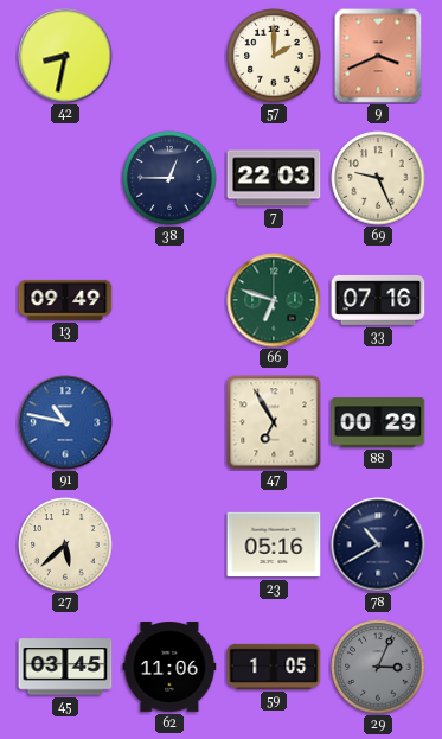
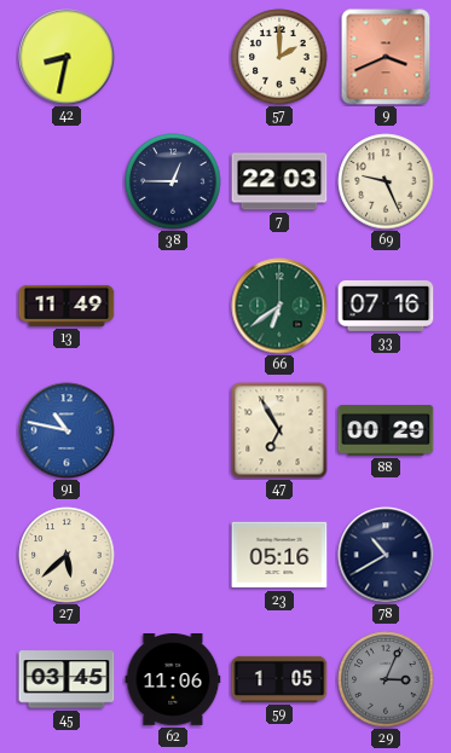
13: 09:49 -> 11:49
66: 6:48 -> 6:39
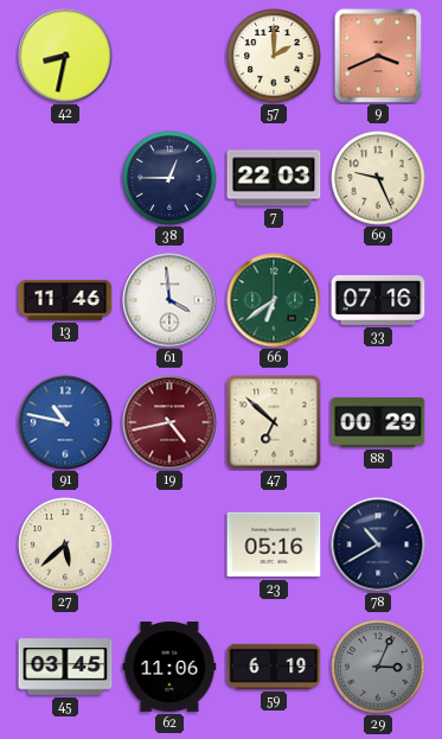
13: 11:49 -> 11:46
61: none -> 3:59
19: none -> 4:43
47: 6:55 -> 6:52
59: 1:05 -> 6:19
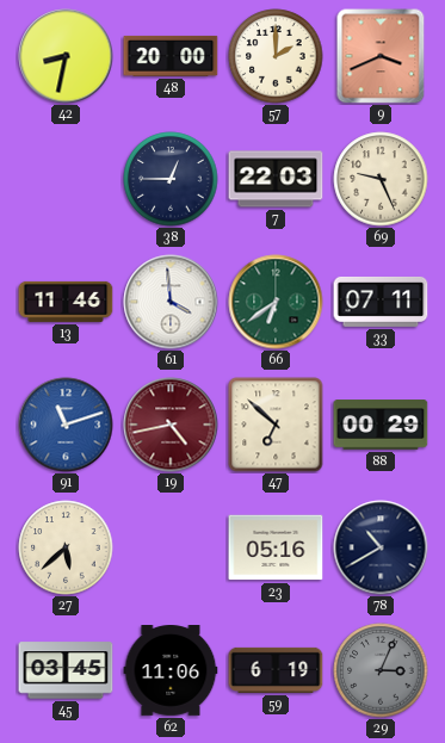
48: none -> 20:00
33: 07:16 -> 07:11
91: 10:47 -> 11:12
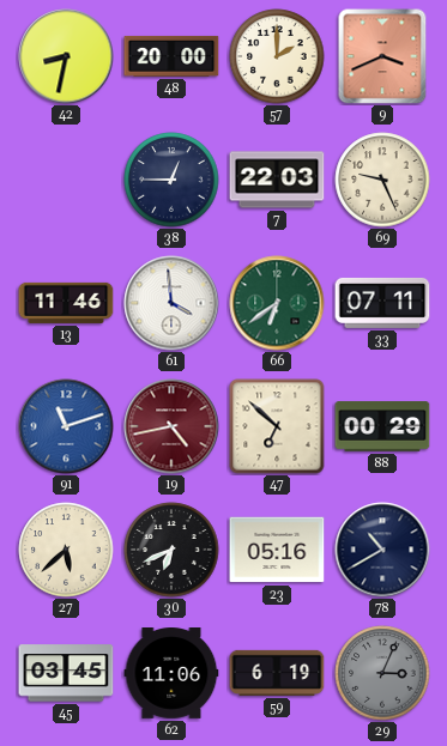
30: none -> 6:41
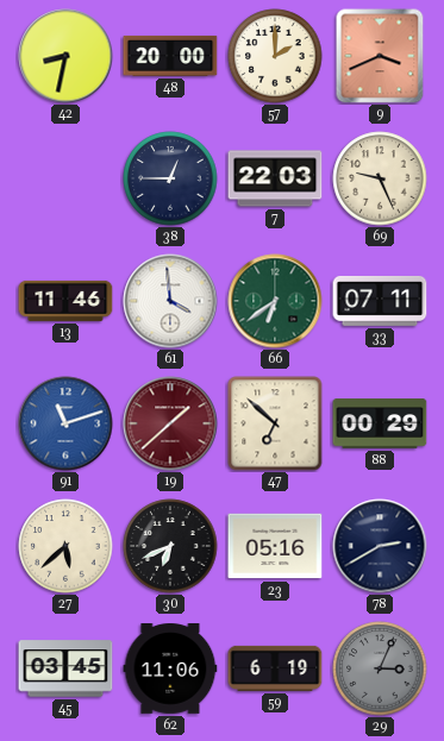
19: 4:43 -> 1:38
78: 10:40 -> 2:40
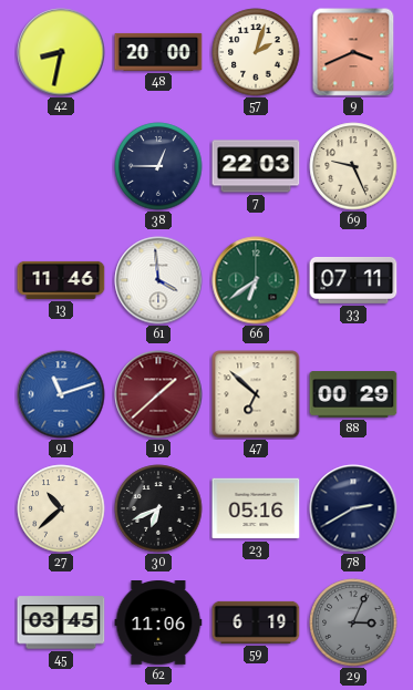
57: 2:00 -> 2:03
27: 5:38 -> 10:38
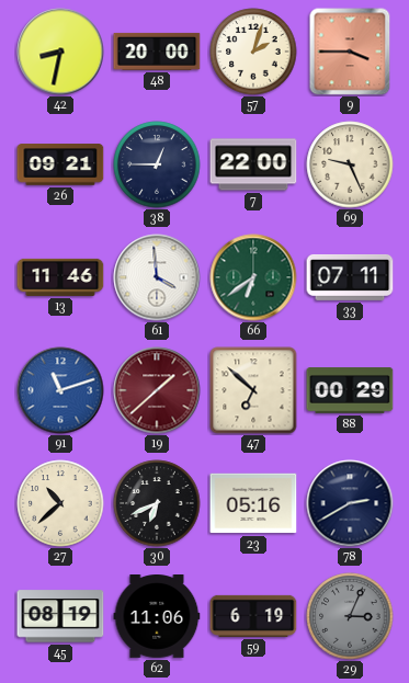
9: 3:41 -> 3:45
26: none -> 09:21
7: 22:03 -> 22:00
45: 03:45 -> 08:19
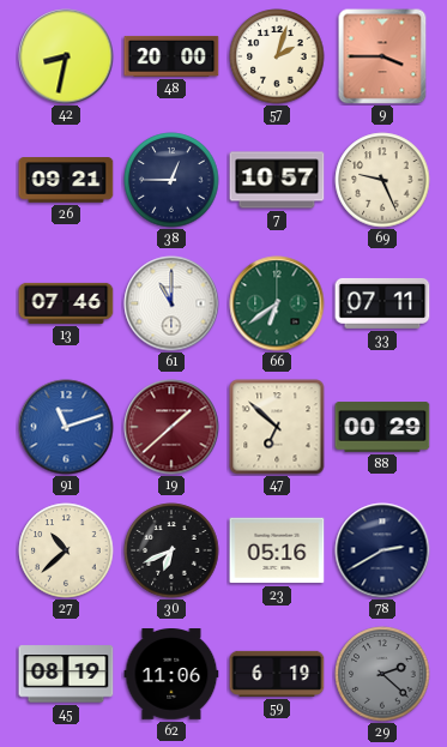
7: 22:00 -> 10:57
13: 11:46 -> 07:46
61: 3:59 -> 11:00
29: 3:04 -> 2:22
